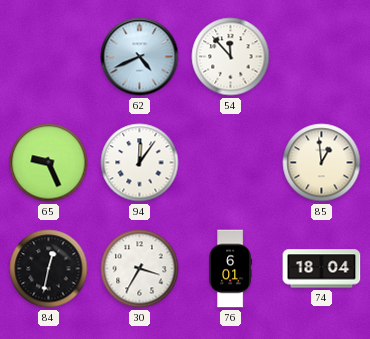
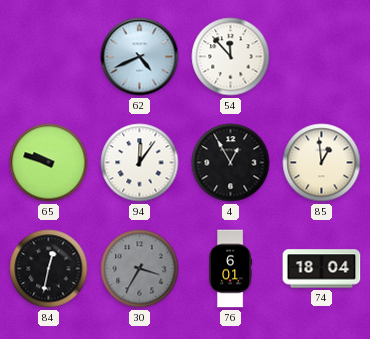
65: 9:26 -> 9:48
4: none -> 12:55
30 dial: white -> grey
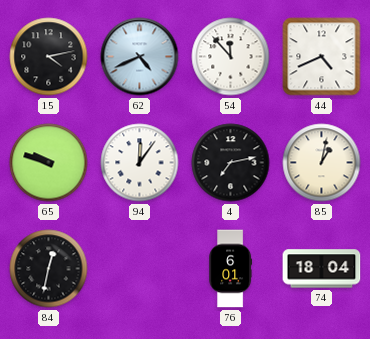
15: none -> 4:13
44: none -> 4:41
4: 12:55 -> 7:13
85: 12:59 -> 1:02
30: 3:35 -> none
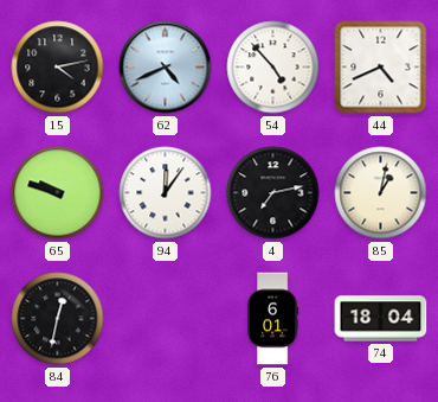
54: 11:53 -> 4:53
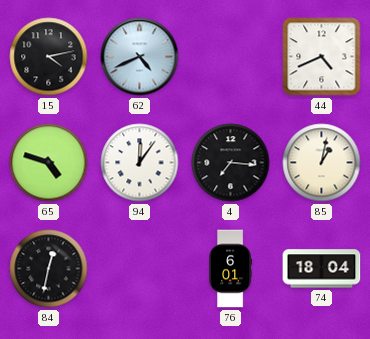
54: 4:53 -> none
65: 9:48 -> 4:48
4: 7:13 -> 7:16
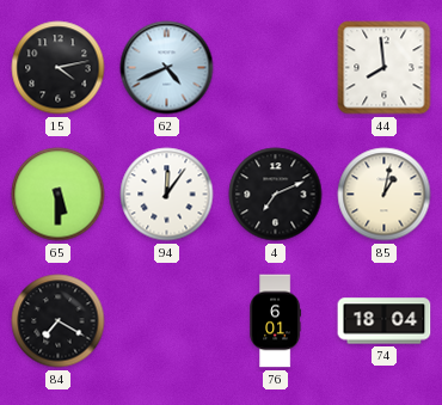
44: 4:41 -> 7:59
65: 4:48 -> 5:30
4: 7:16 -> 7:11
84: 12:32 -> 7:20
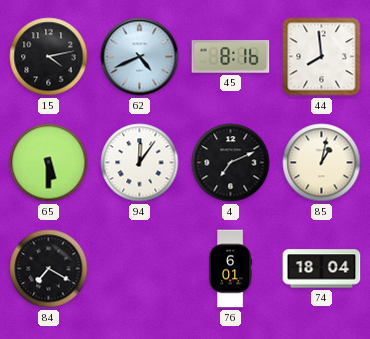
45: none -> 8:16
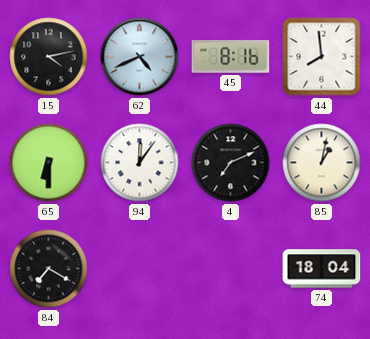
65: 5:30 -> 6:30
76: 6:01 -> none
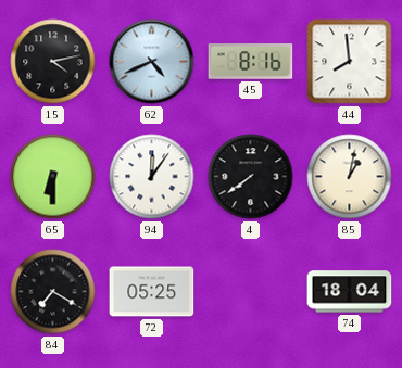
4: 7:11 -> 7:39
72: none -> 05:25
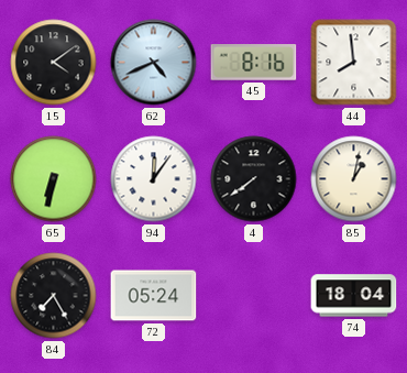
15: 4:13 -> 4:09
65: 6:30 -> 6:32
84: 7:20 -> 7:25
72: 05:25 -> 05:24
